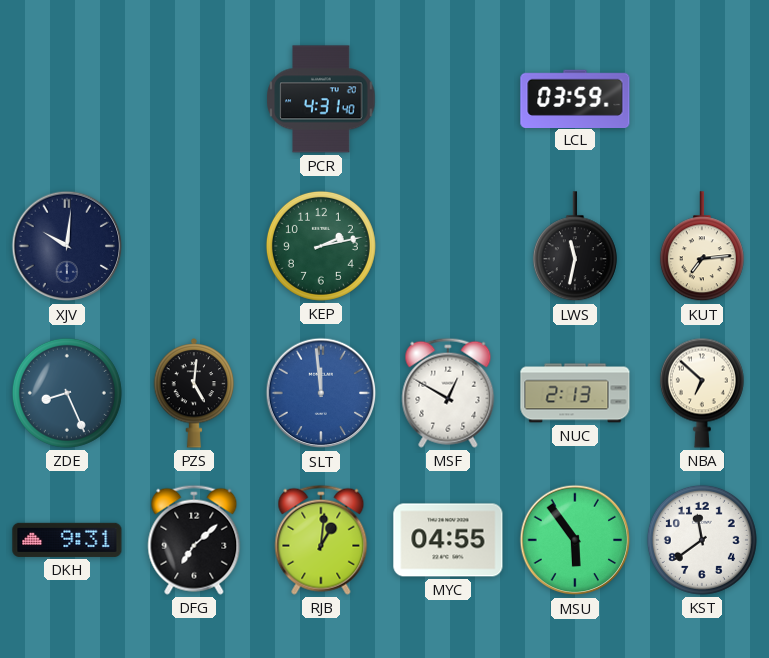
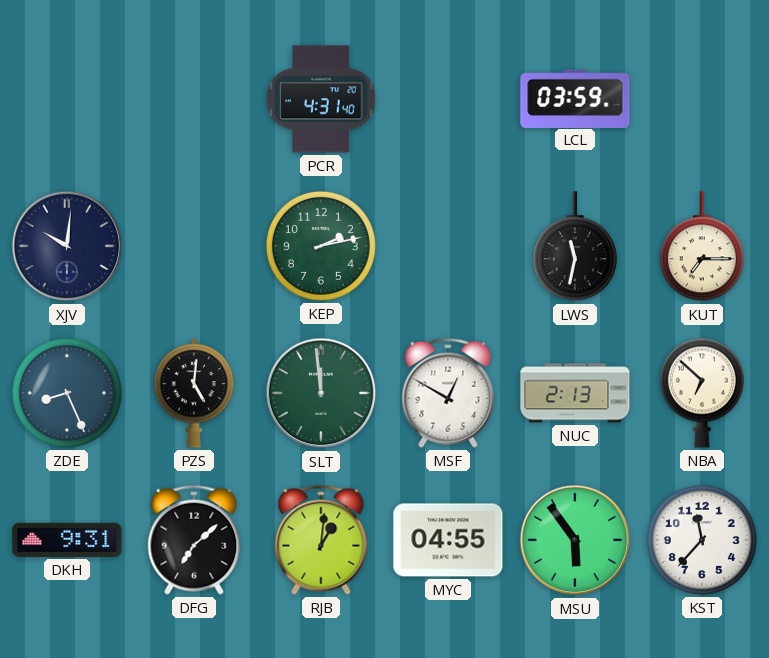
KUT: 7:14 -> 7:15
SLT dial: blue -> green
KST: 11:39 -> 11:37
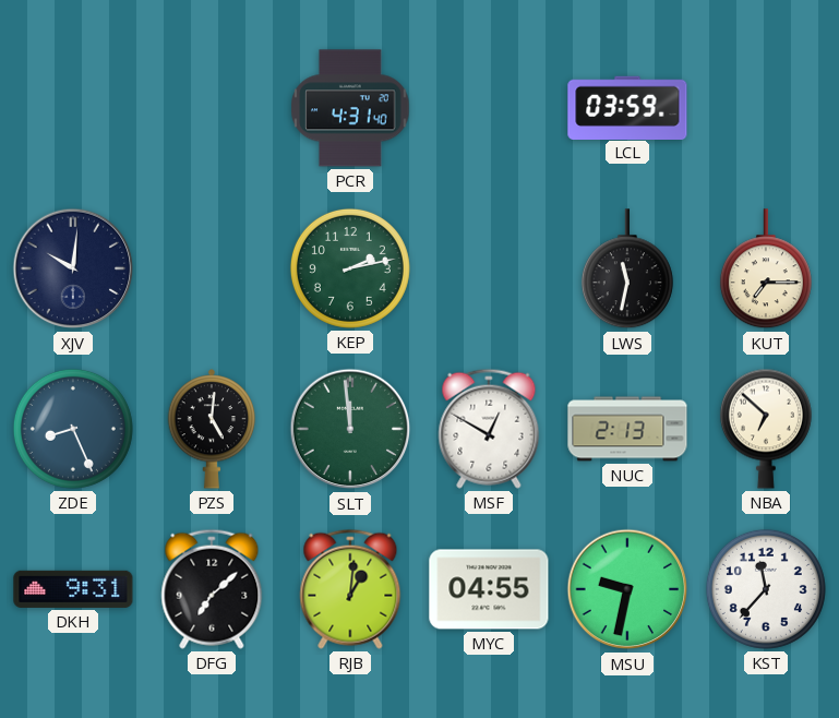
MSU: 5:54 -> 9:32
